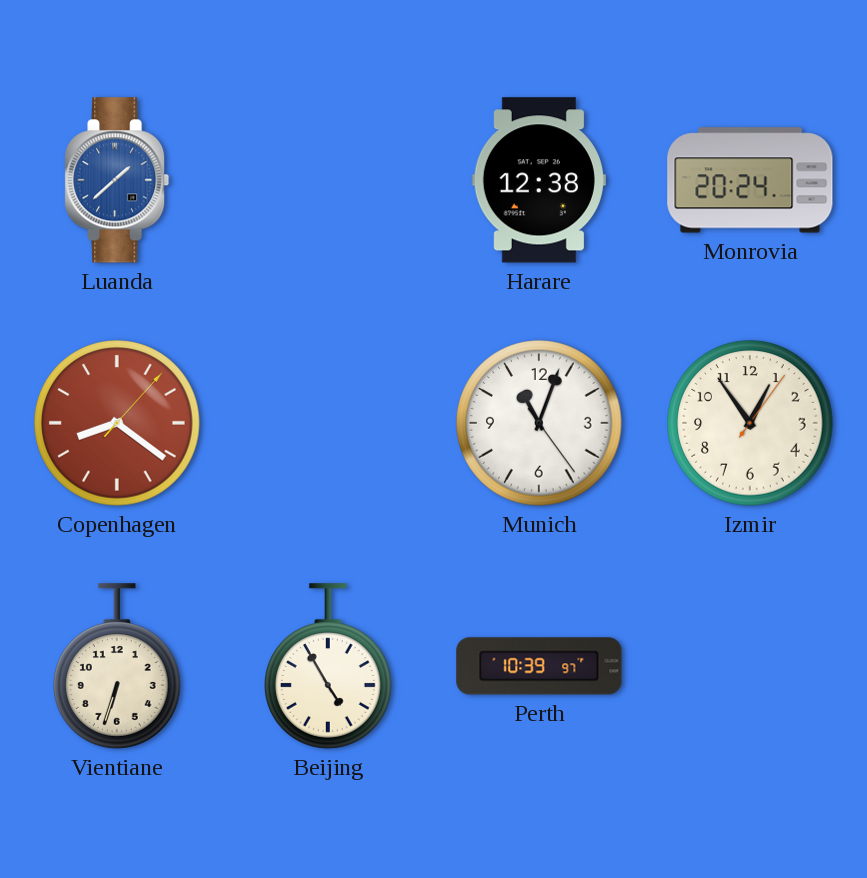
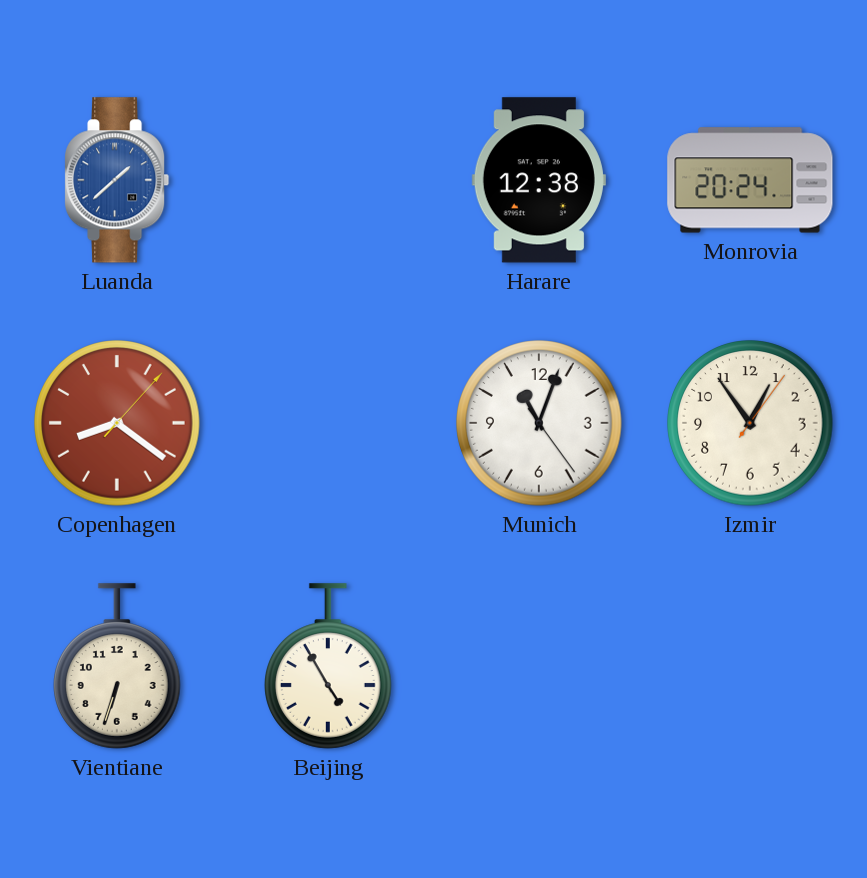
Perth: 10:39 -> none
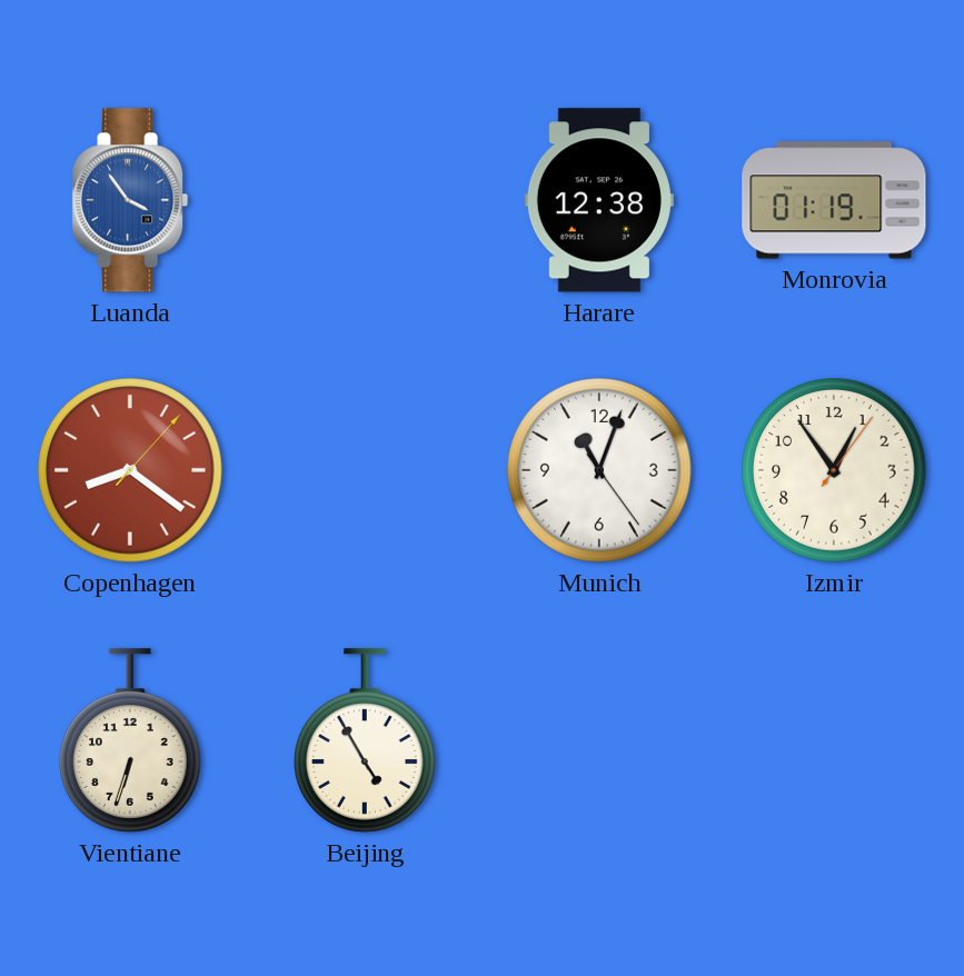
Luanda: 1:38 -> 3:54
Monrovia: 20:24 -> 01:19
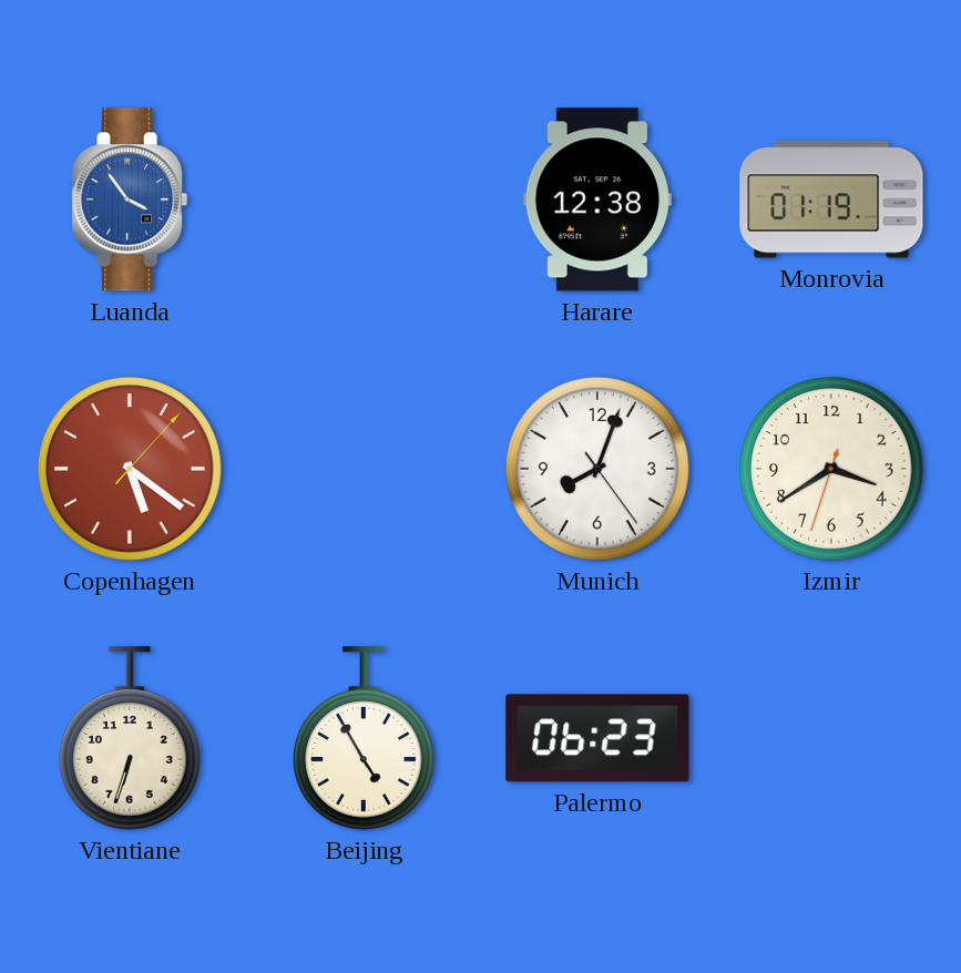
Copenhagen: 8:21 -> 5:21
Munich: 11:03 -> 8:03
Izmir: 12:54 -> 3:39
Palermo: none -> 06:23
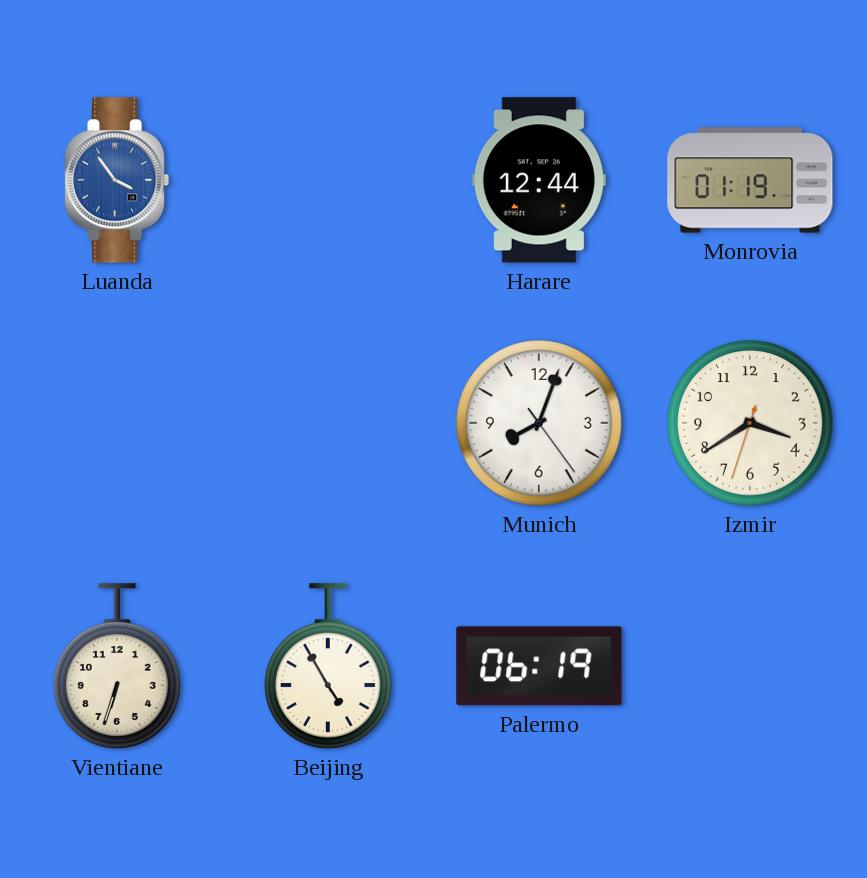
Harare: 12:38 -> 12:44
Copenhagen: 5:21 -> none
Palermo: 06:23 -> 06:19
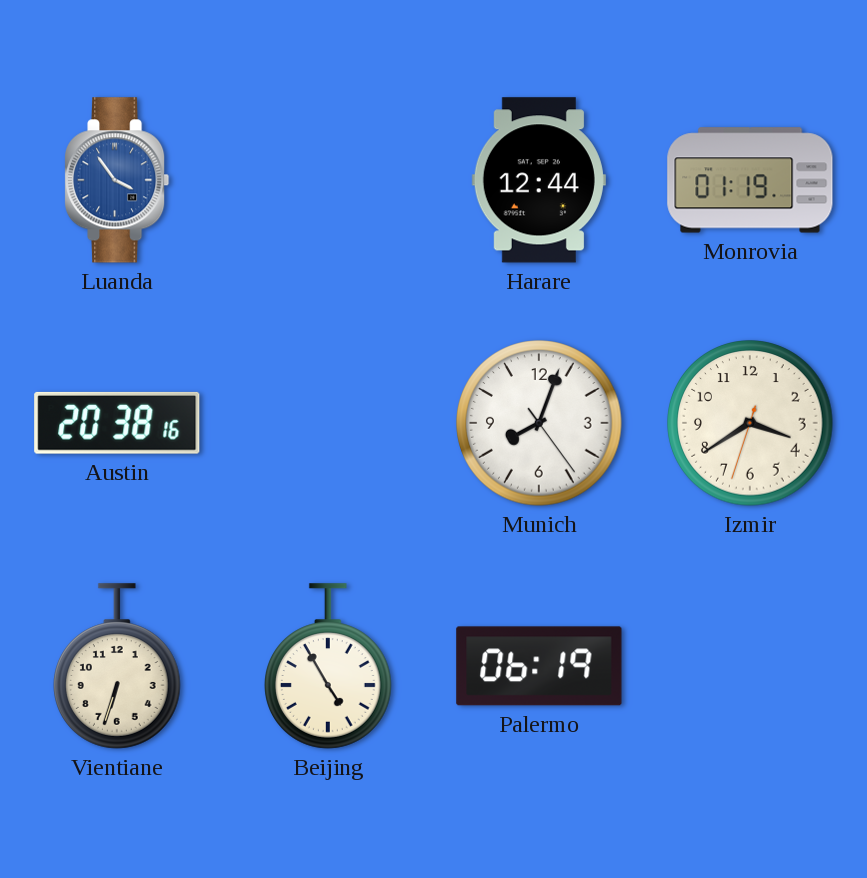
Austin: none -> 20:38
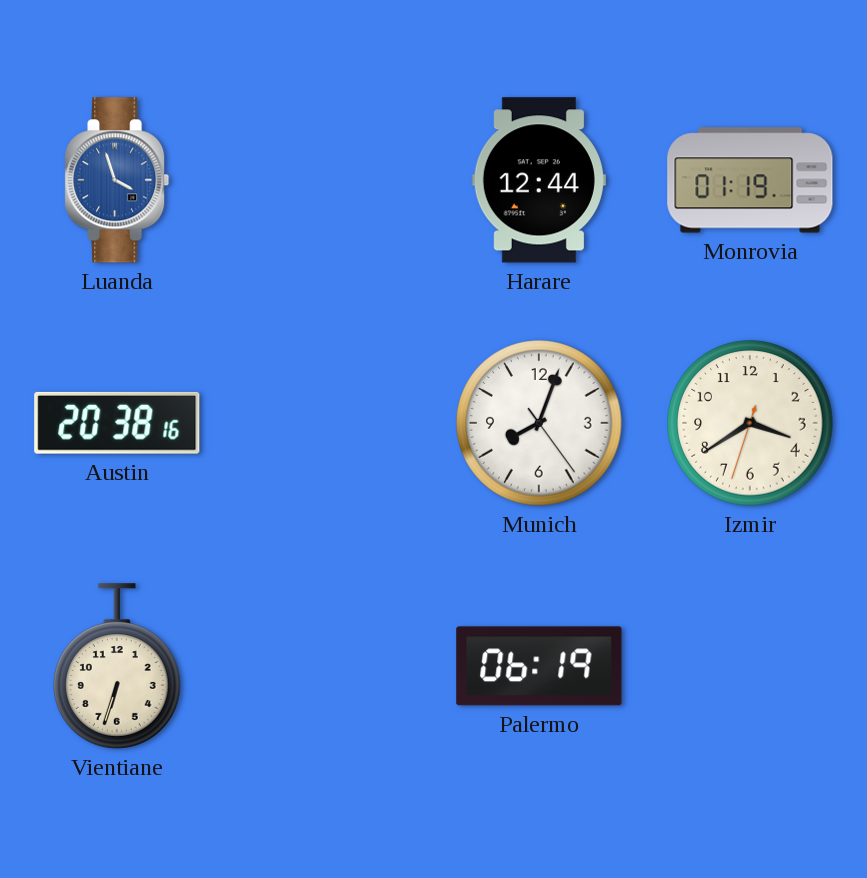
Luanda: 3:54 -> 3:57
Beijing: 4:55 -> none
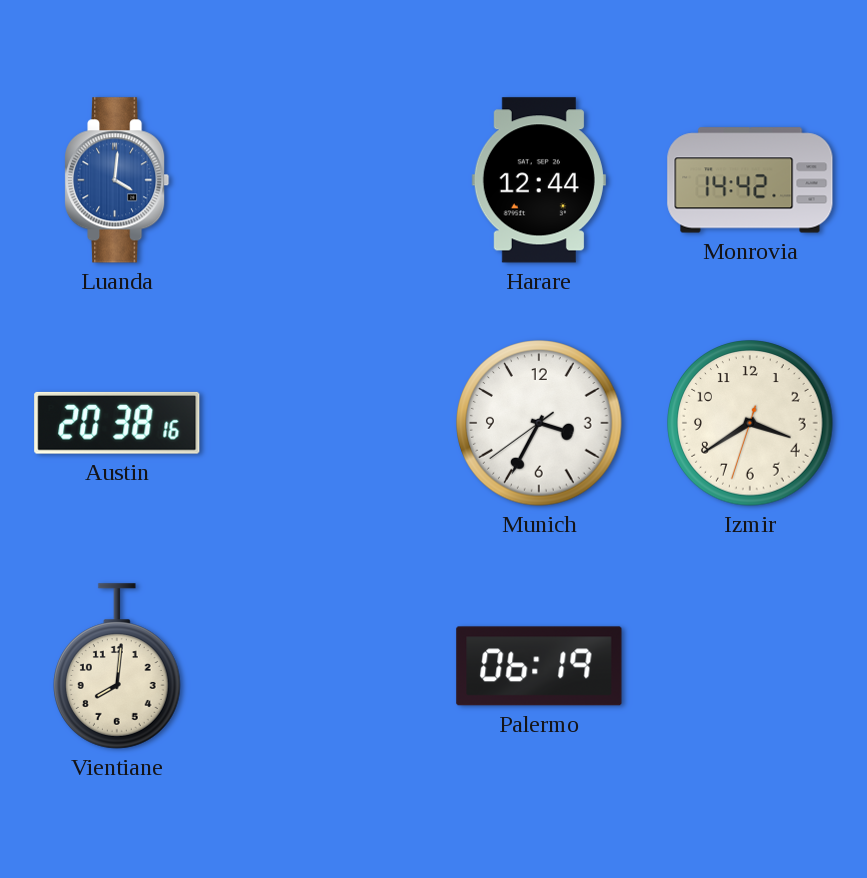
Luanda: 3:57 -> 4:01
Monrovia: 01:19 -> 14:42
Munich: 8:03 -> 3:34
Vientiane: 6:33 -> 8:01
